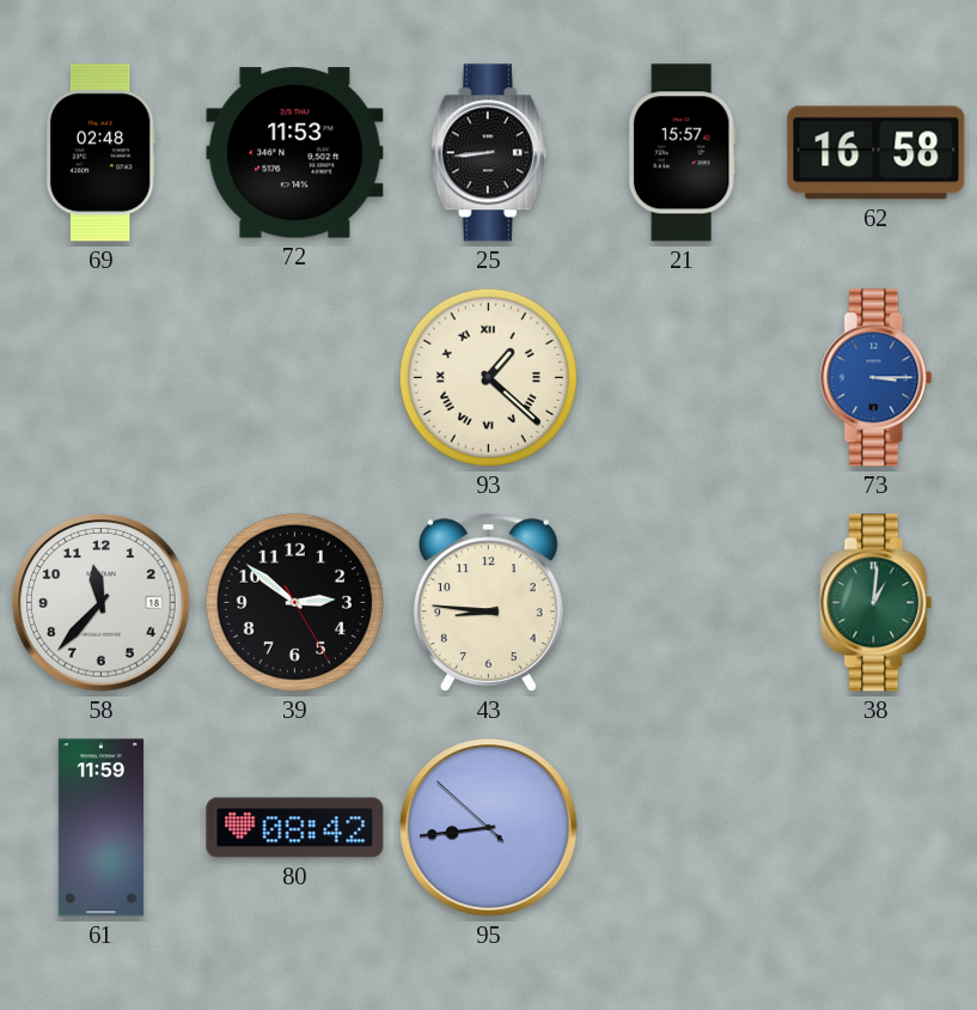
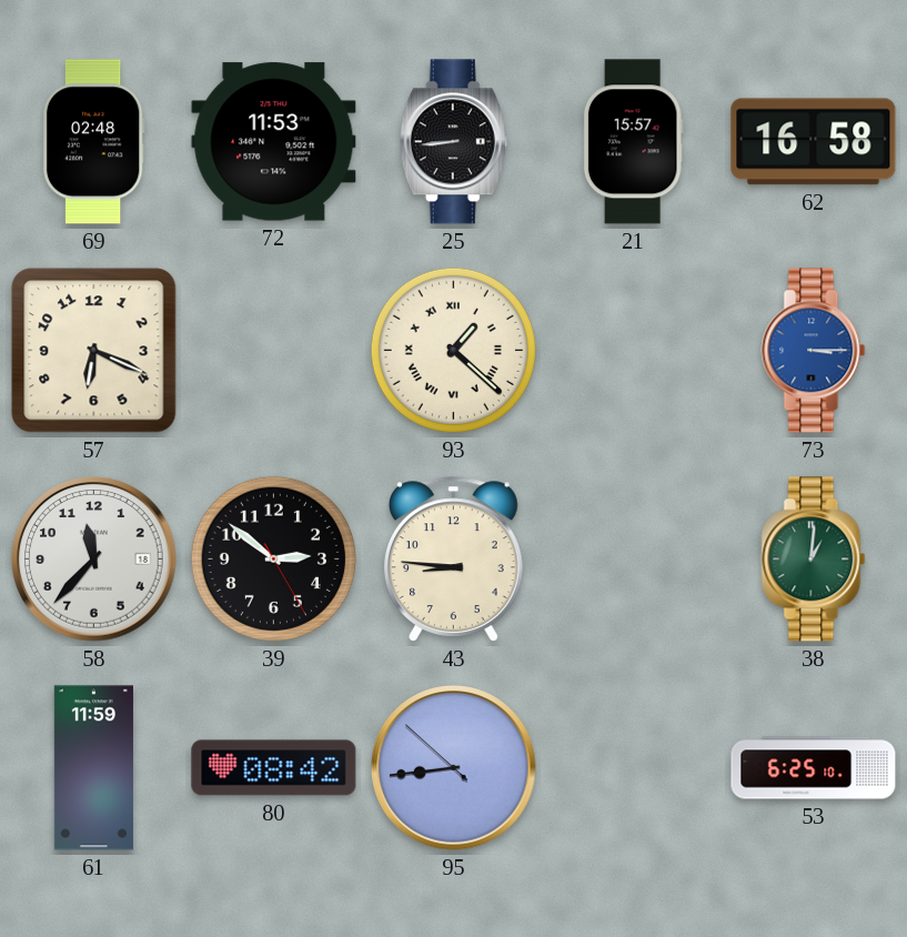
57: none -> 6:19
53: none -> 6:25
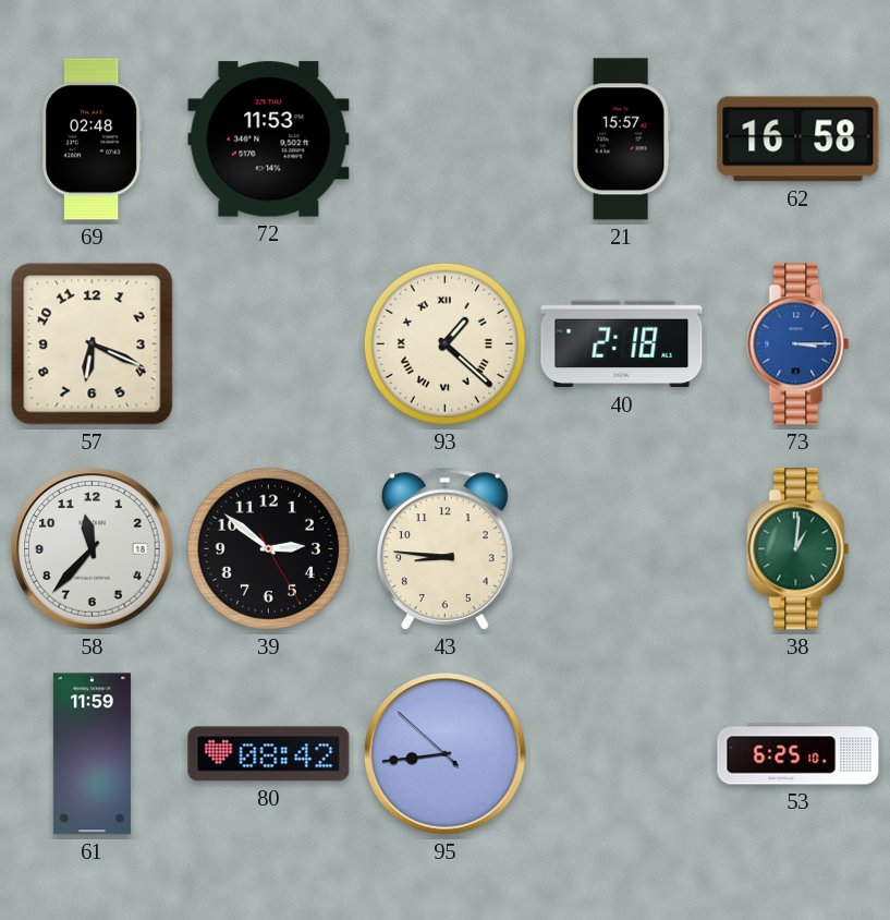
25: 8:44 -> none
40: none -> 2:18
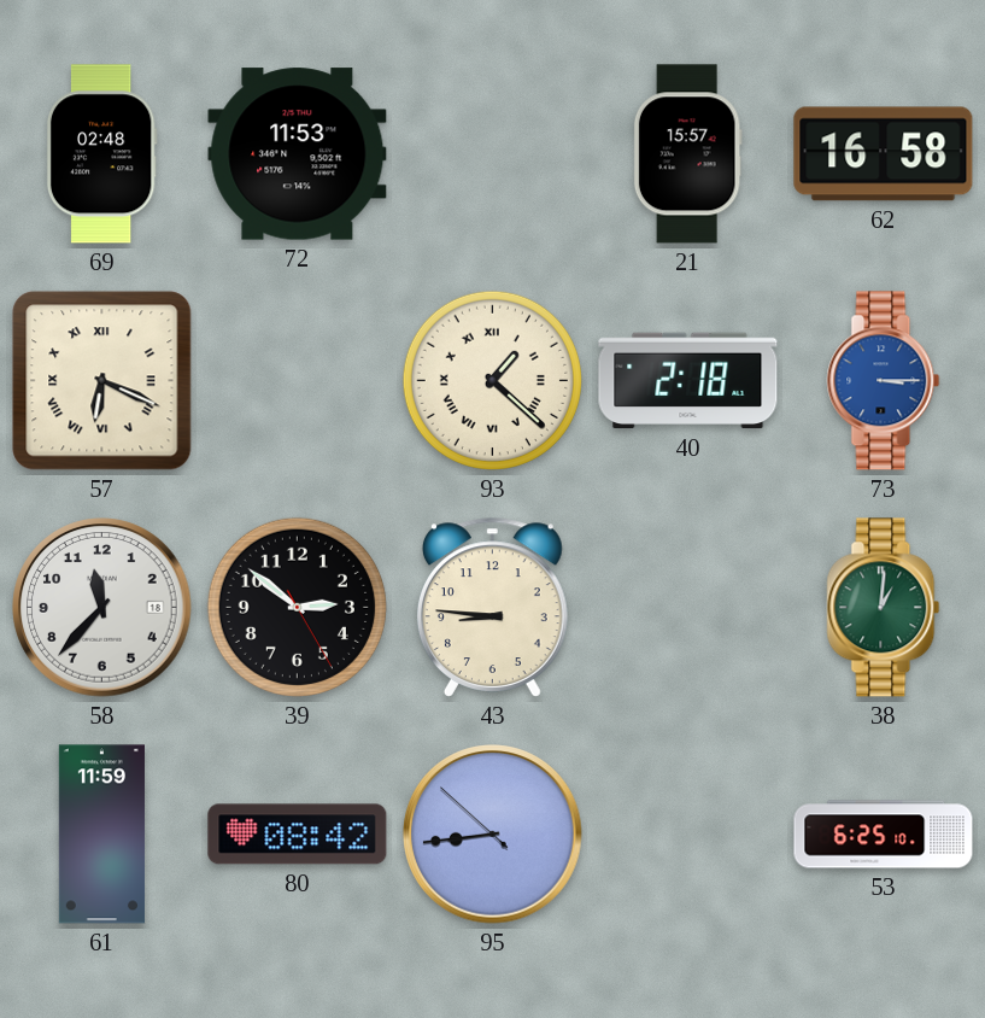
57 numerals: Arabic -> Roman
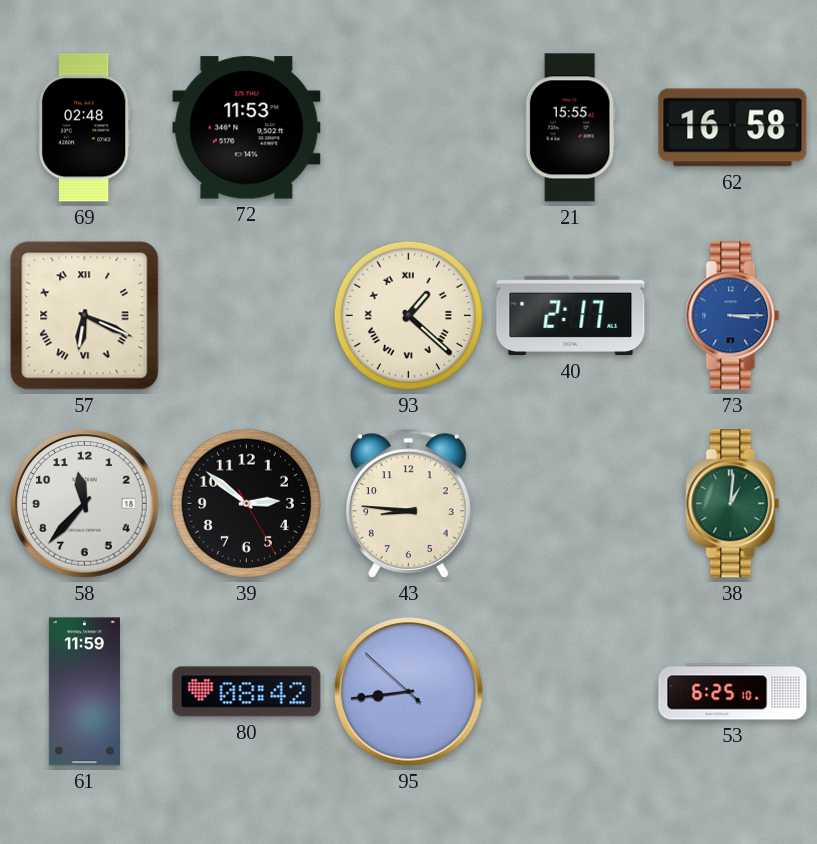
21: 15:57 -> 15:55
40: 2:18 -> 2:17
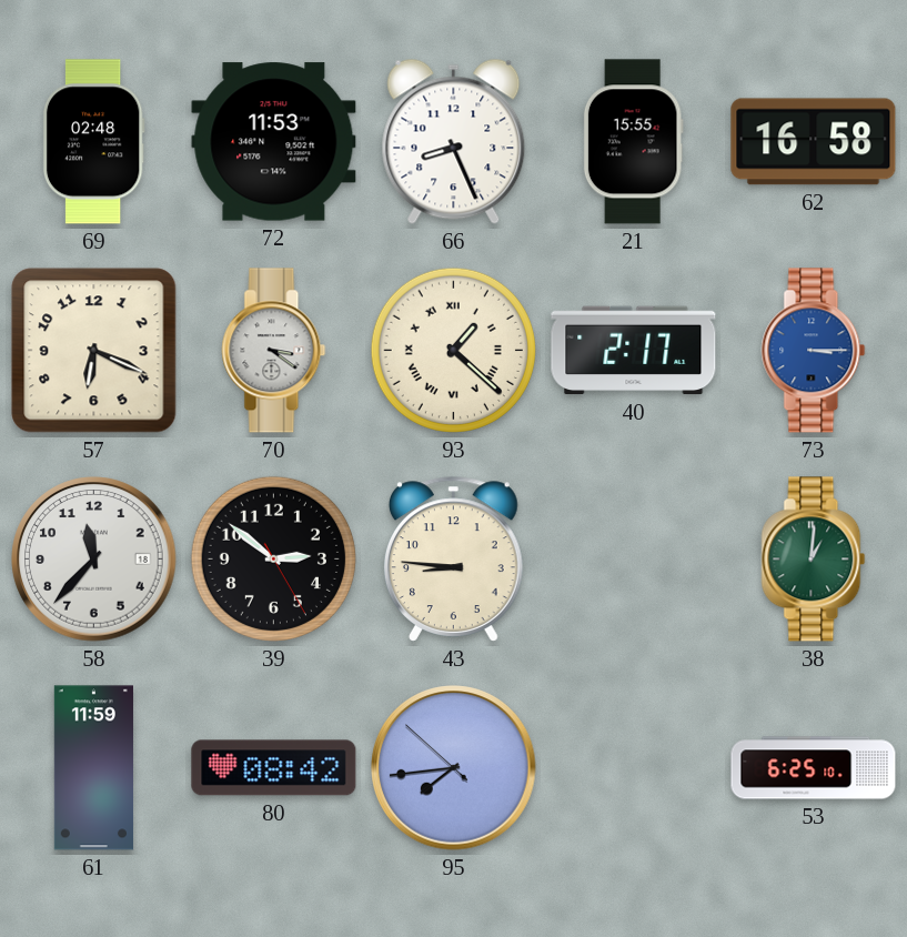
66: none -> 8:26
57 numerals: Roman -> Arabic
70: none -> 3:21
95: 8:43 -> 7:43
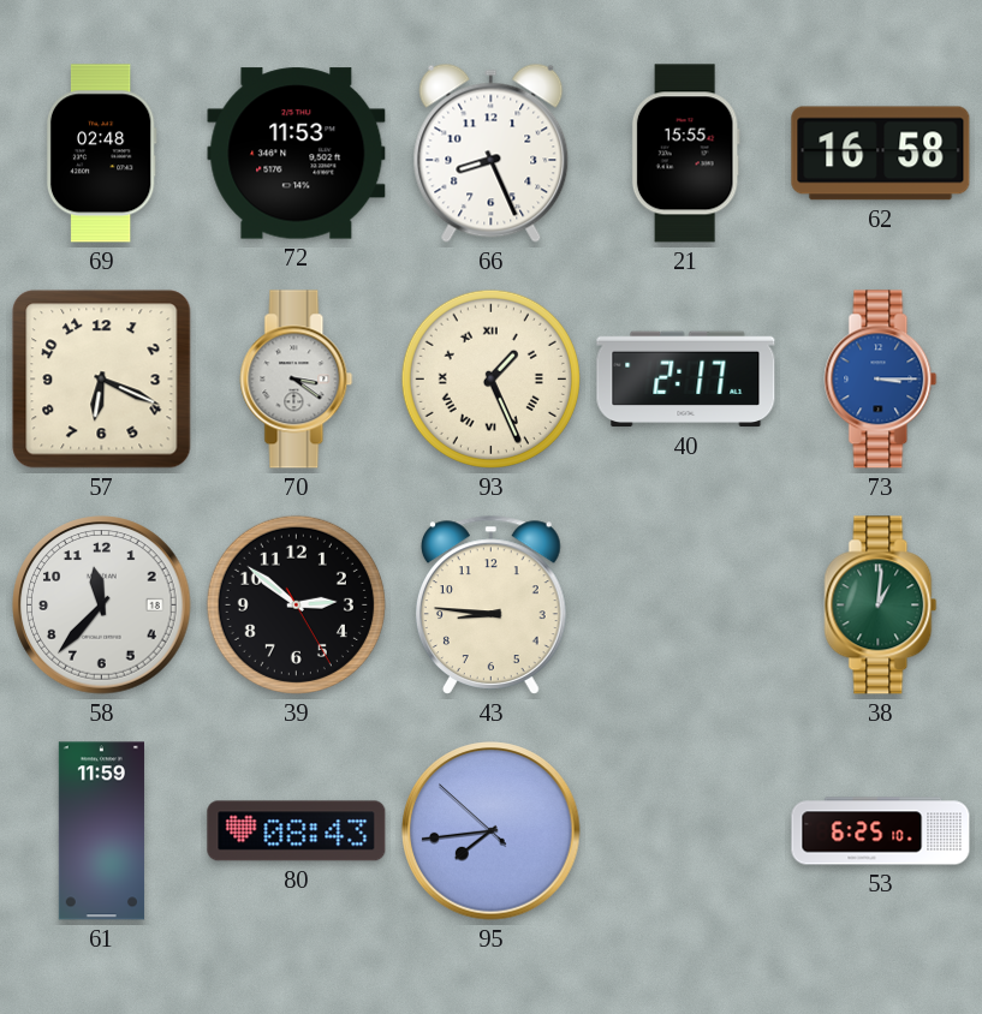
93: 1:22 -> 1:26
80: 08:42 -> 08:43
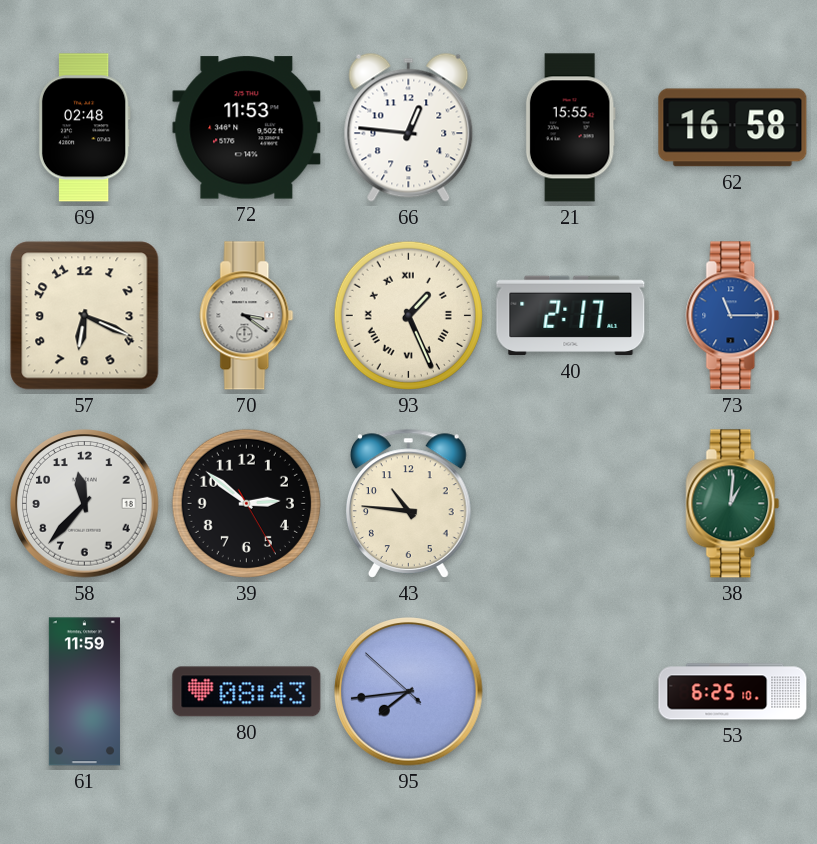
66: 8:26 -> 12:46
73: 3:15 -> 11:15
43: 8:46 -> 10:46
